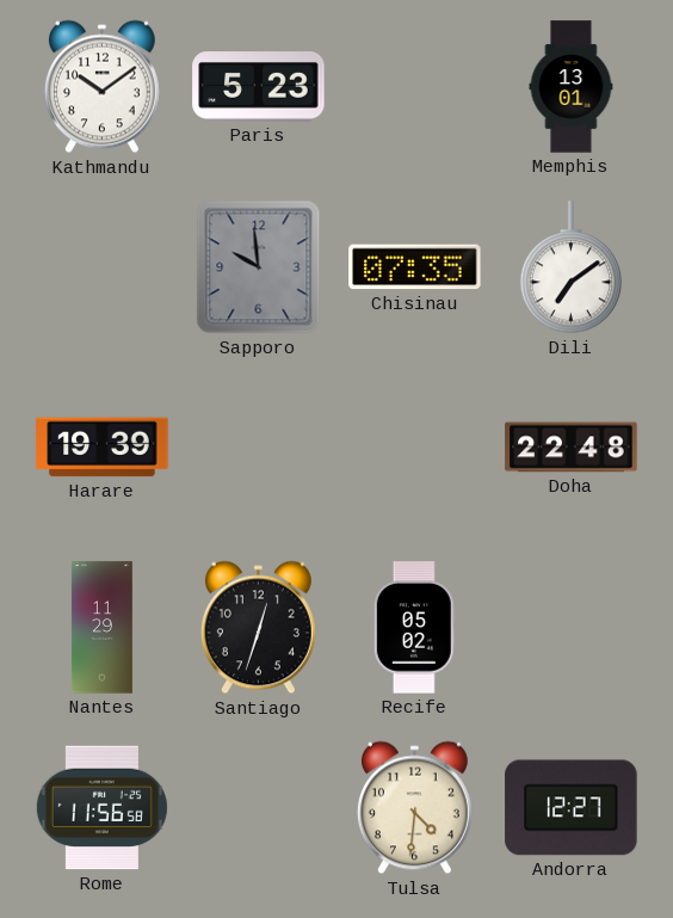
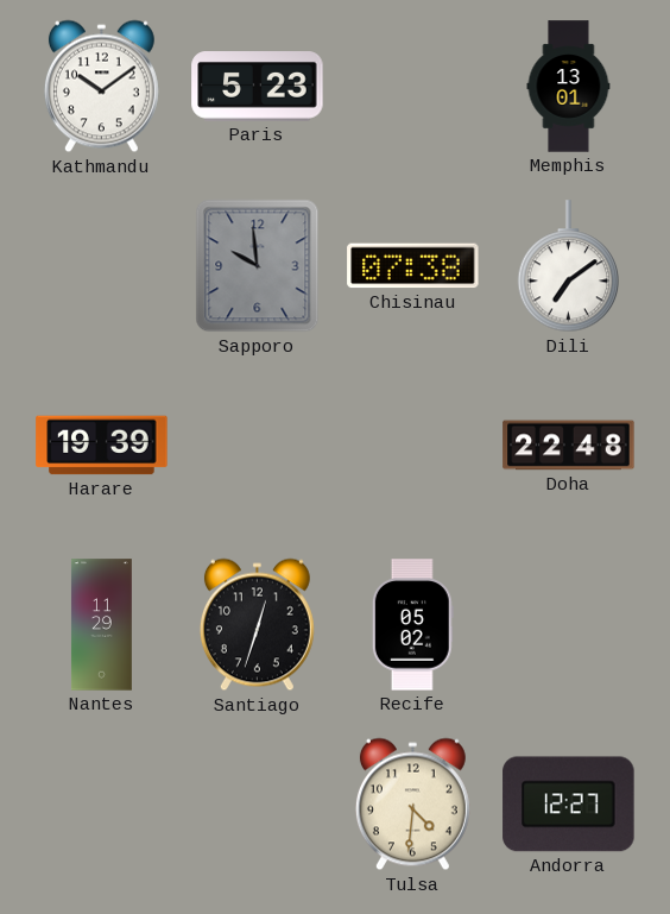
Chisinau: 07:35 -> 07:38
Rome: 11:56 -> none
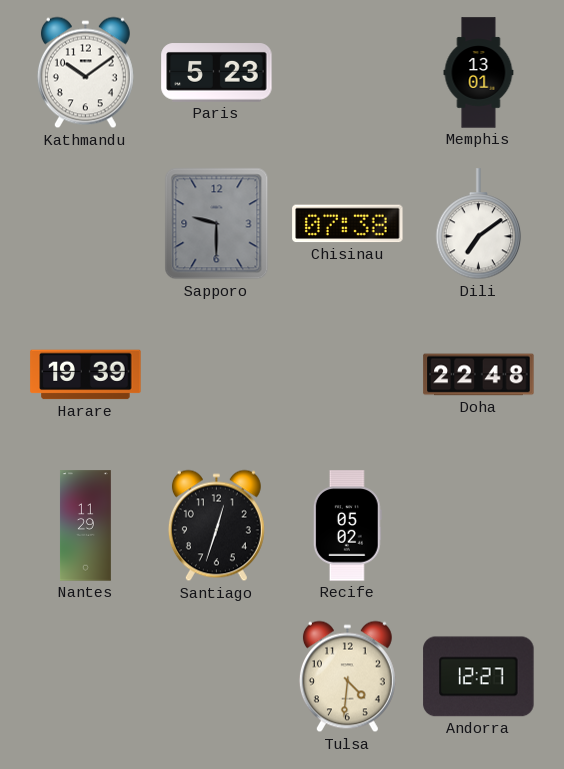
Sapporo: 9:59 -> 9:30
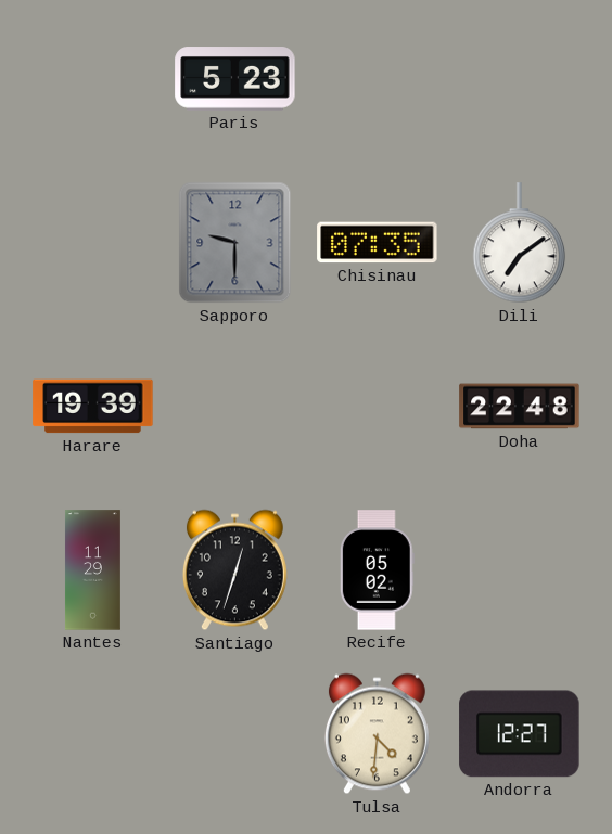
Kathmandu: 10:09 -> none
Memphis: 13:01 -> none
Chisinau: 07:38 -> 07:35
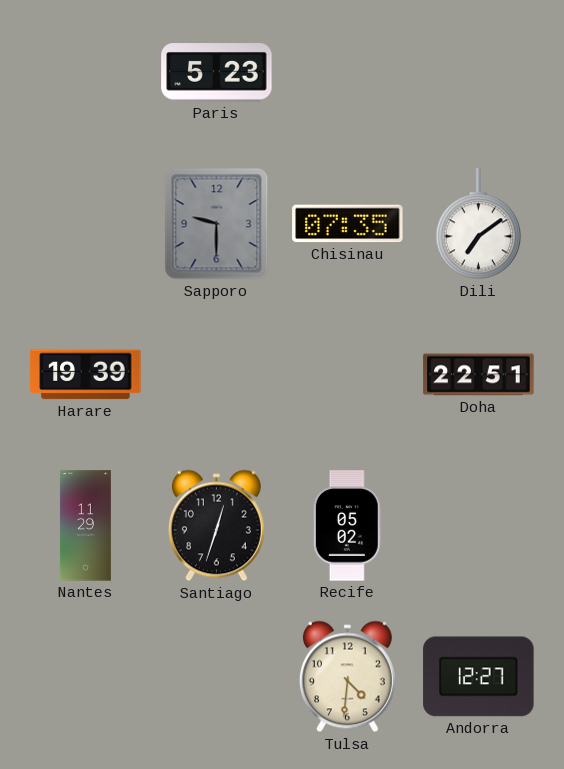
Doha: 22:48 -> 22:51
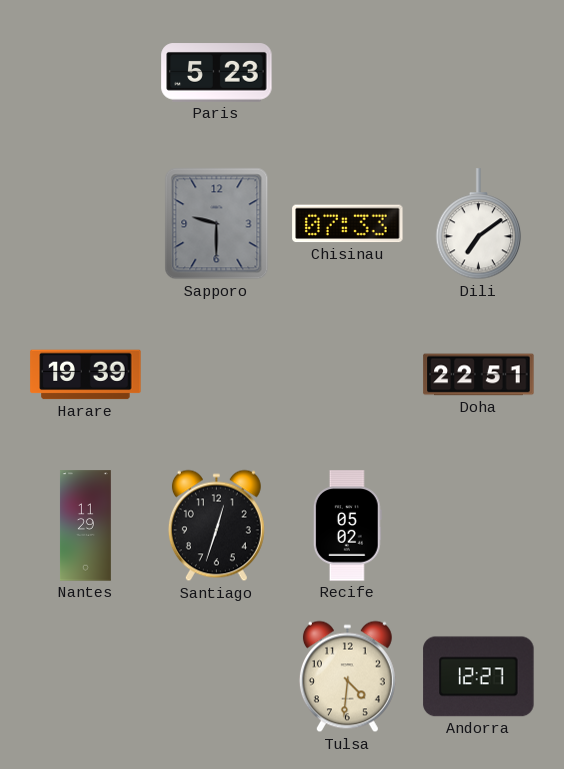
Chisinau: 07:35 -> 07:33
